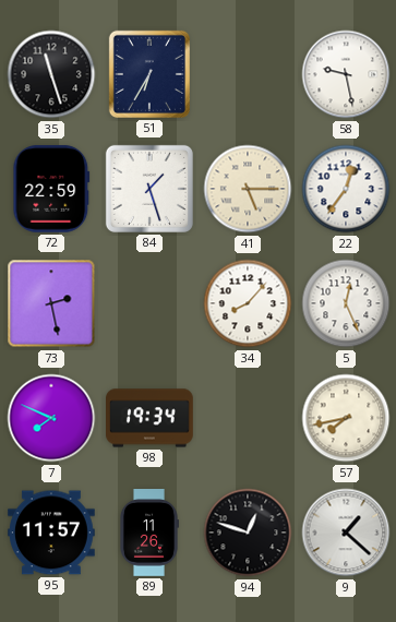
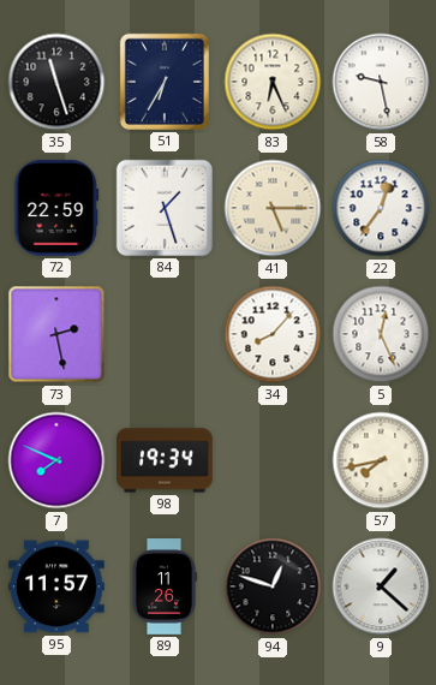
83: none -> 6:26
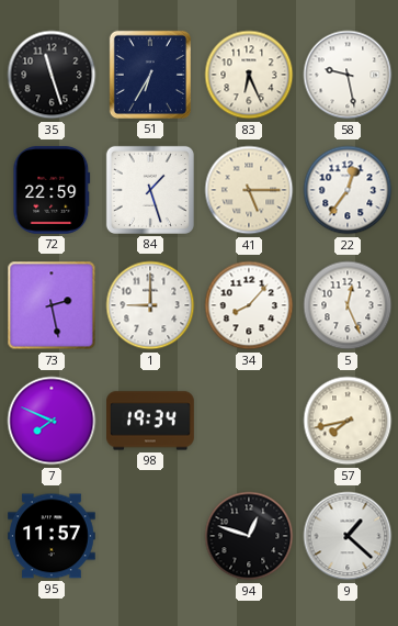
1: none -> 9:00
89: 11:26 -> none
